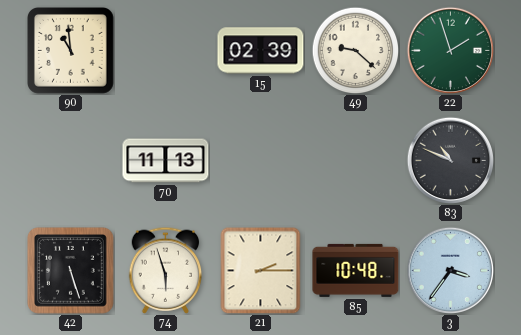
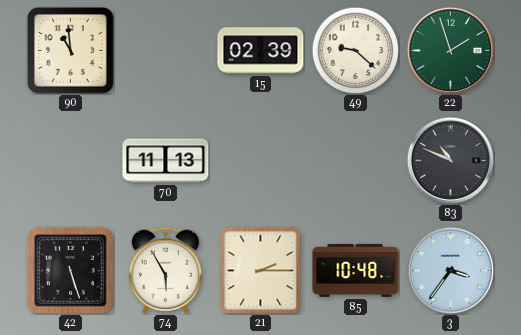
74: 5:57 -> 5:55
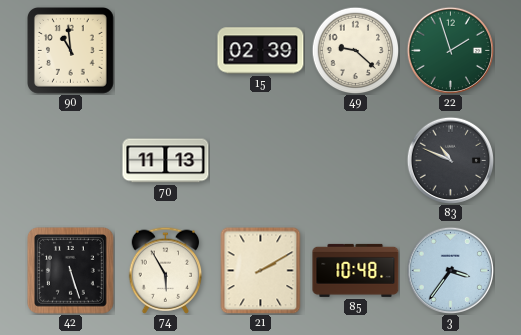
21: 2:15 -> 2:10
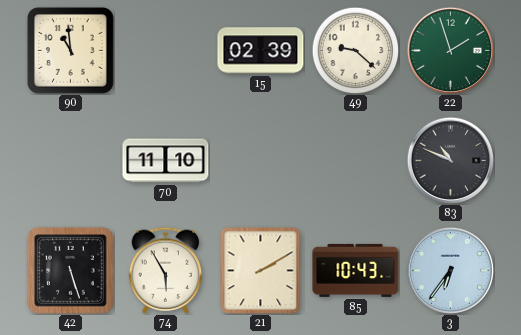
70: 11:13 -> 11:10
85: 10:48 -> 10:43
3: 3:36 -> 6:36
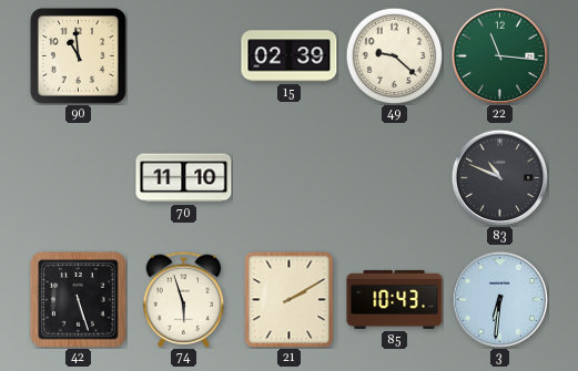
22: 1:57 -> 11:16
74: 5:55 -> 5:57
3: 6:36 -> 6:31
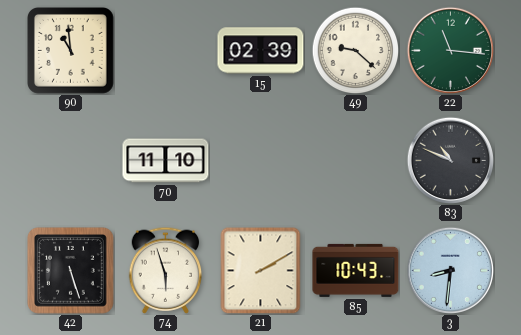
3: 6:31 -> 8:31
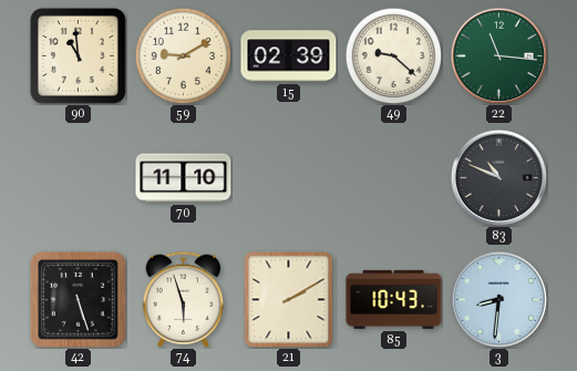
59: none -> 9:10
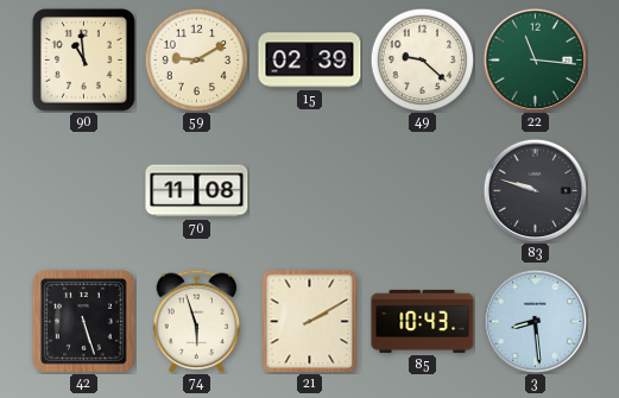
70: 11:10 -> 11:08
83: 10:49 -> 9:48
3: 8:31 -> 8:29
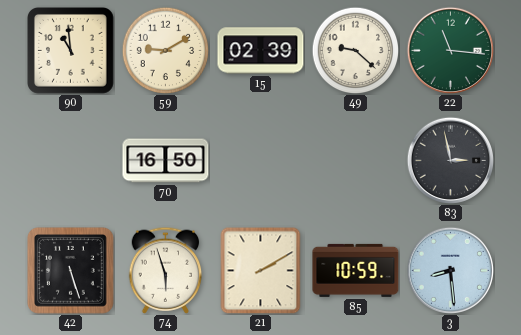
70: 11:08 -> 16:50
83: 9:48 -> 2:58
85: 10:43 -> 10:59
